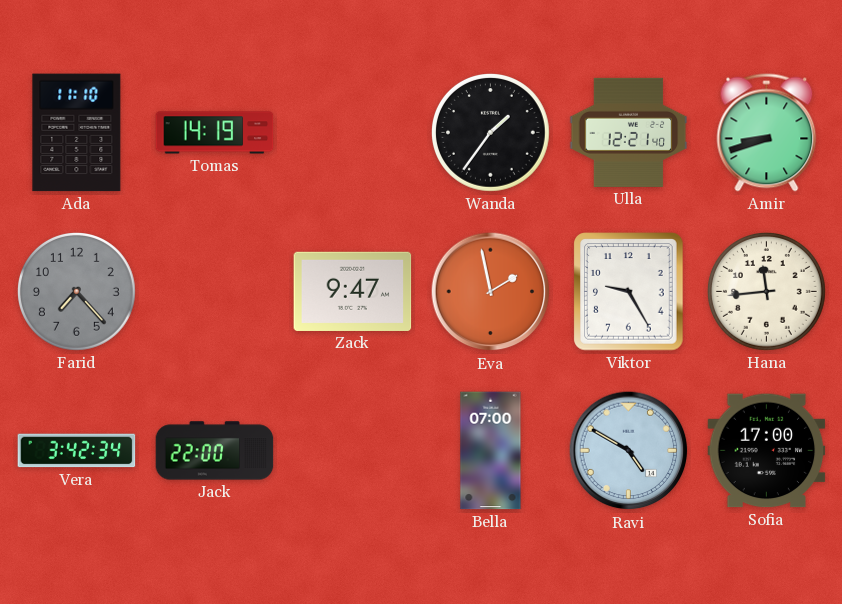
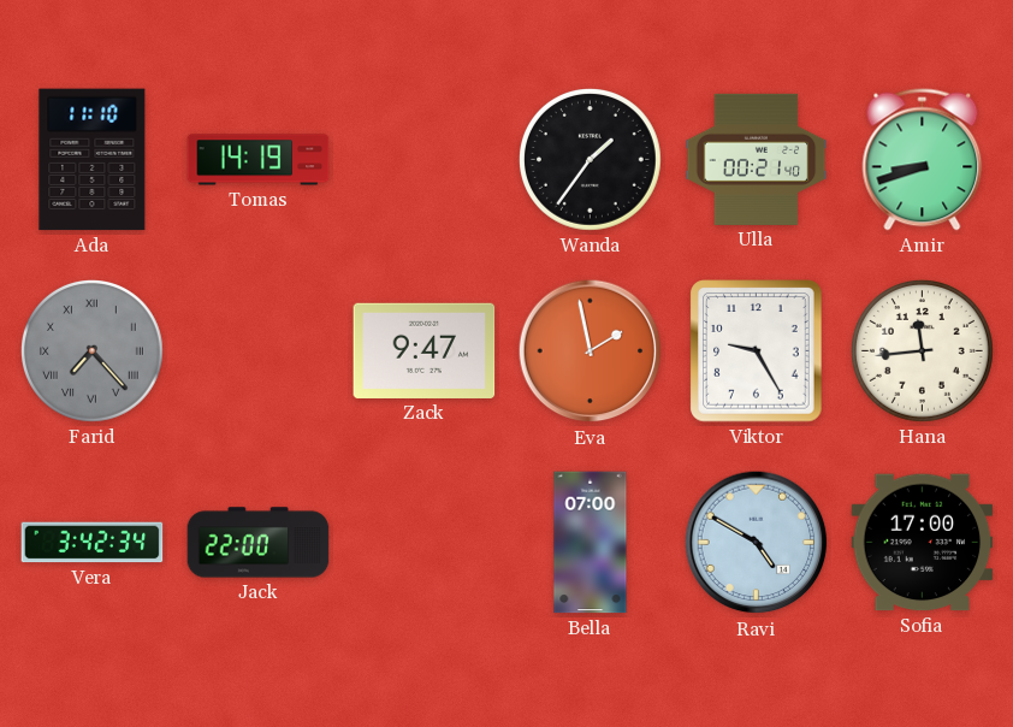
Ulla: 12:21 -> 00:21
Farid numerals: Arabic -> Roman
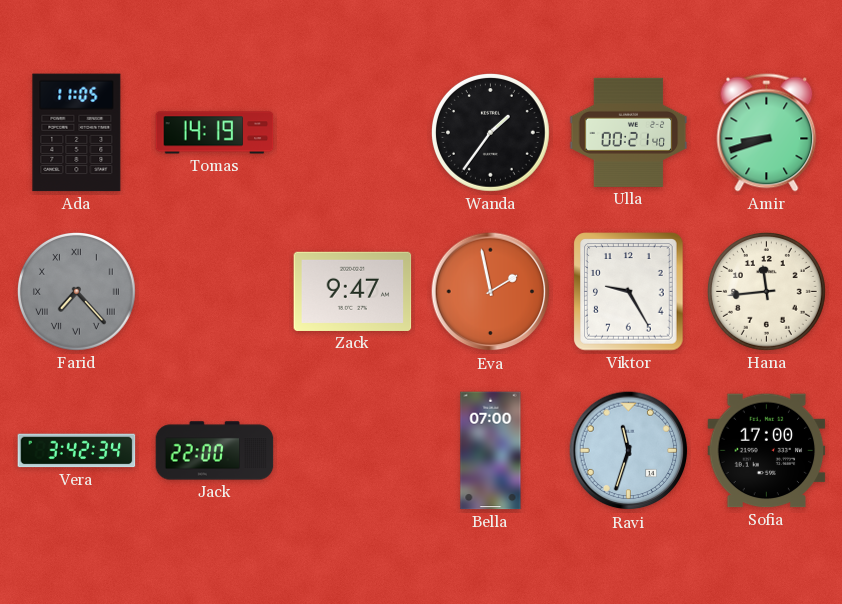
Ada: 11:10 -> 11:05
Ravi: 4:50 -> 11:33
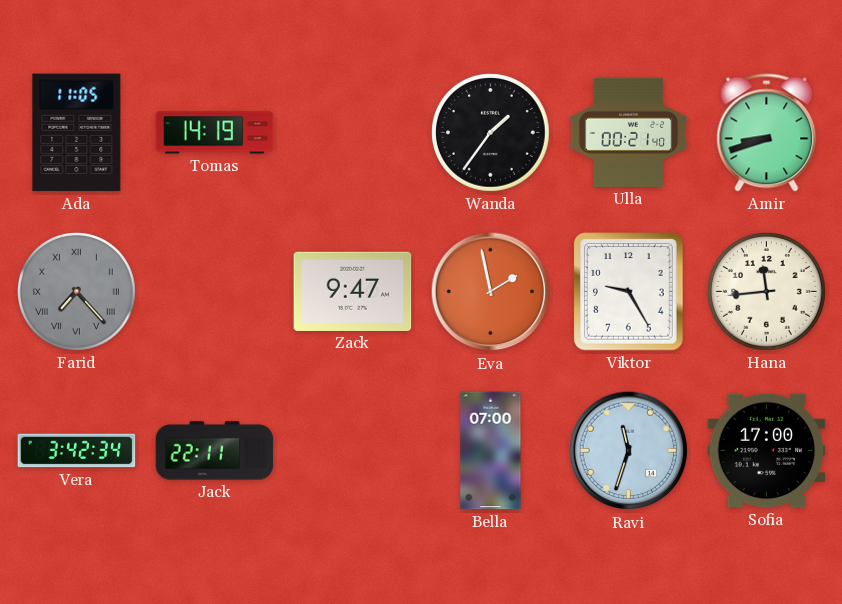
Jack: 22:00 -> 22:11
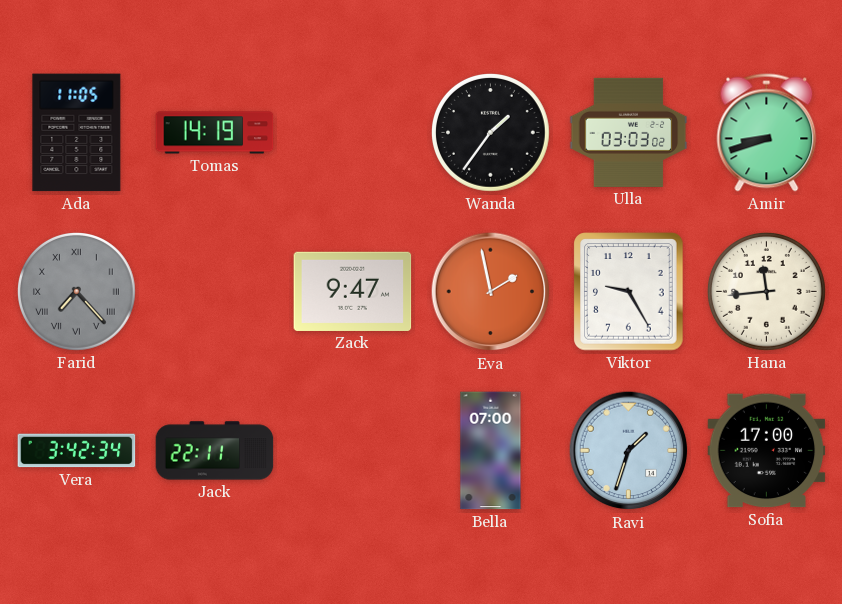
Ulla: 00:21 -> 03:03
Ravi: 11:33 -> 1:33
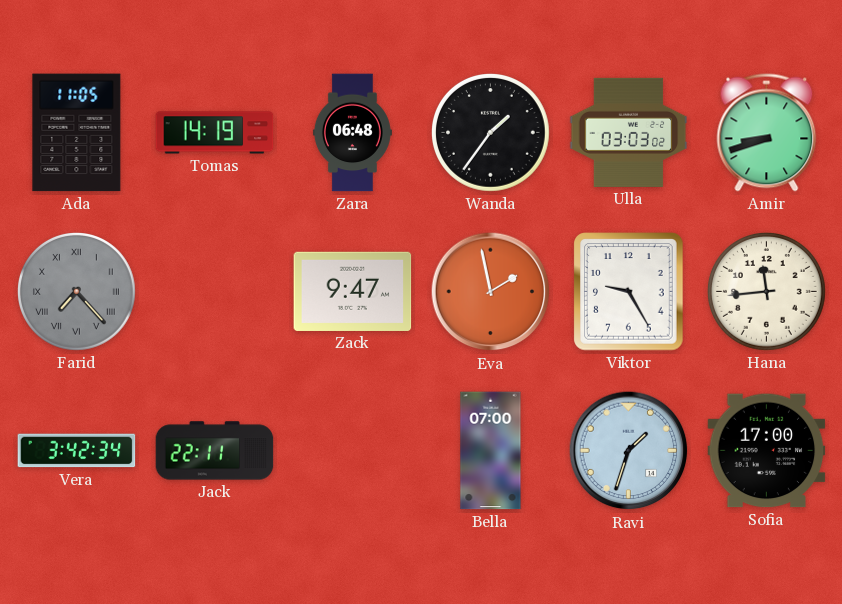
Zara: none -> 06:48
